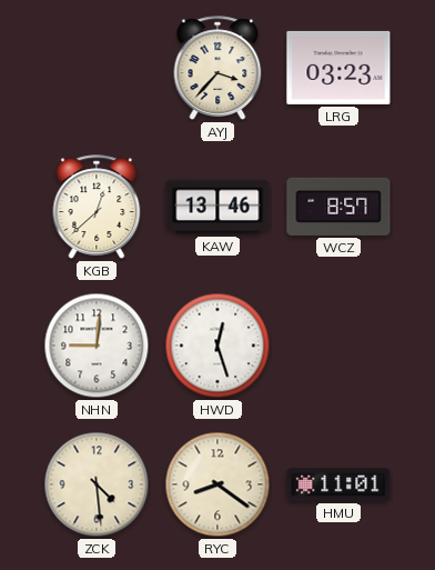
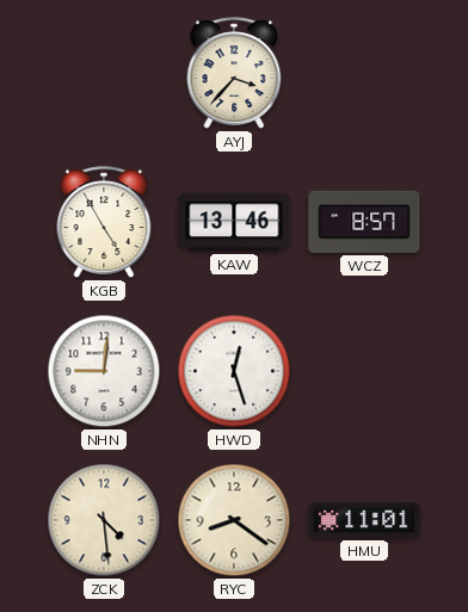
LRG: 03:23 -> none
KGB: 12:38 -> 4:55
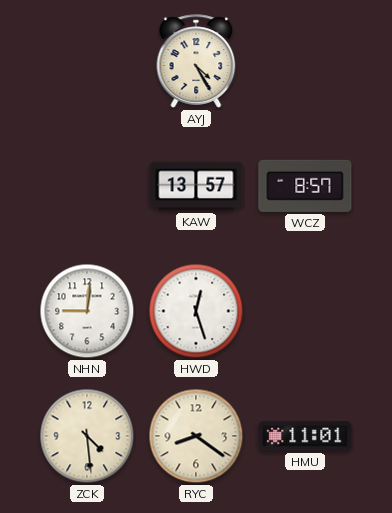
AYJ: 3:37 -> 4:25
KGB: 4:55 -> none
KAW: 13:46 -> 13:57
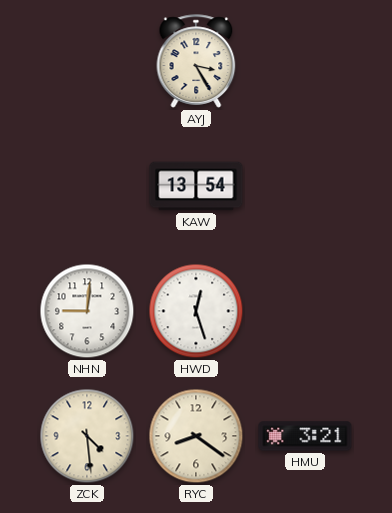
AYJ: 4:25 -> 3:25
KAW: 13:57 -> 13:54
WCZ: 8:57 -> none
HMU: 11:01 -> 3:21
